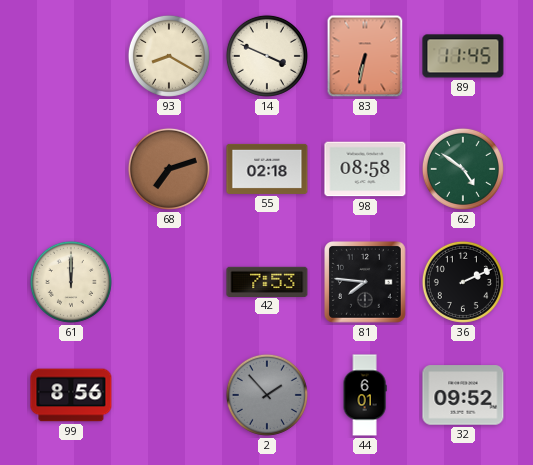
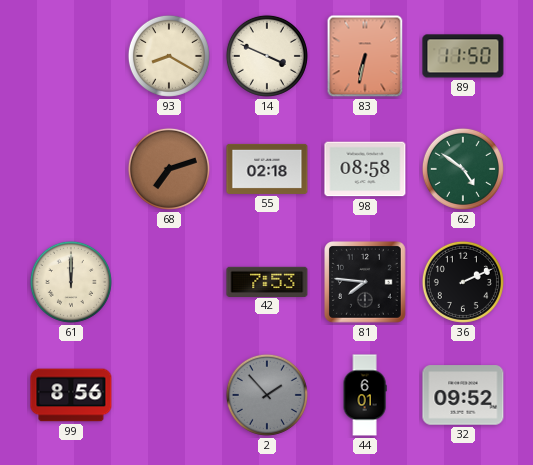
89: 11:45 -> 11:50
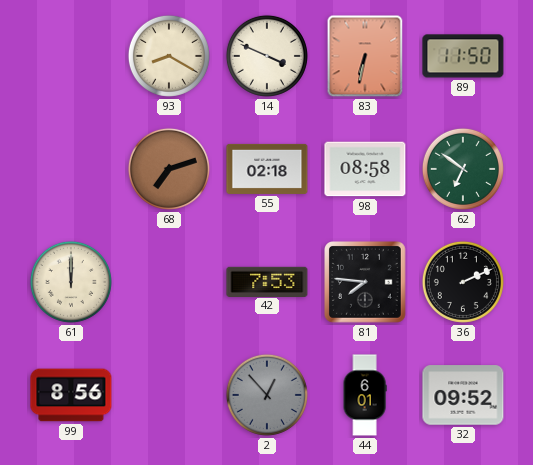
62: 4:51 -> 6:51
2: 1:53 -> 12:53
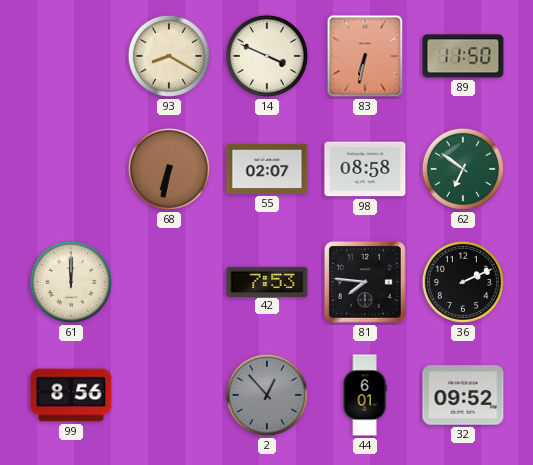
68: 7:12 -> 6:32
55: 02:18 -> 02:07
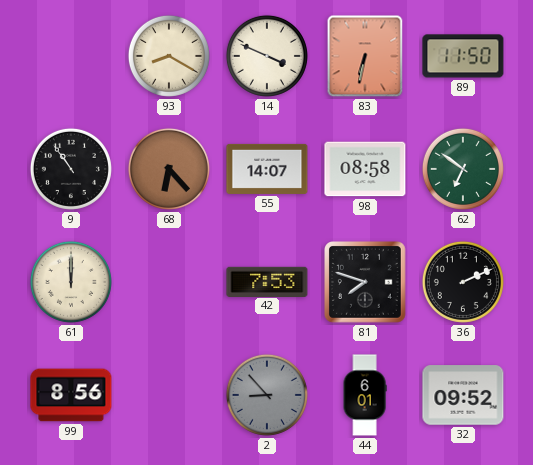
9: none -> 10:54
68: 6:32 -> 6:23
55: 02:07 -> 14:07
81: 7:46 -> 7:48
2: 12:53 -> 8:53
